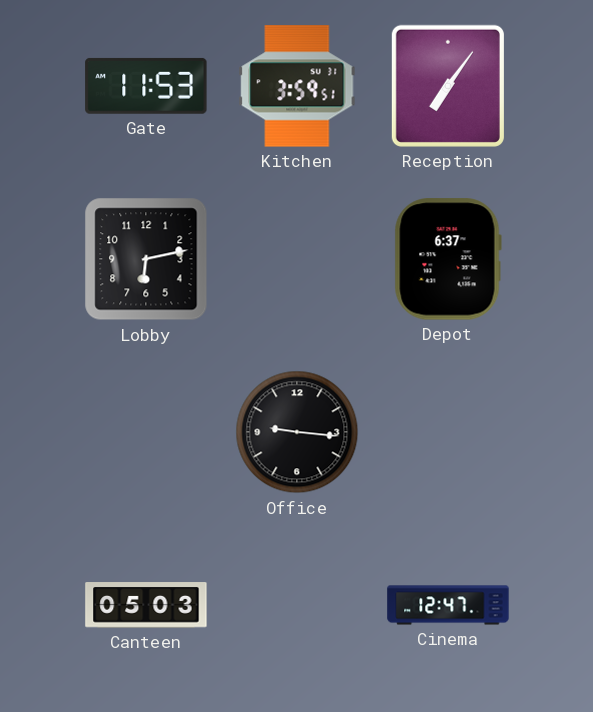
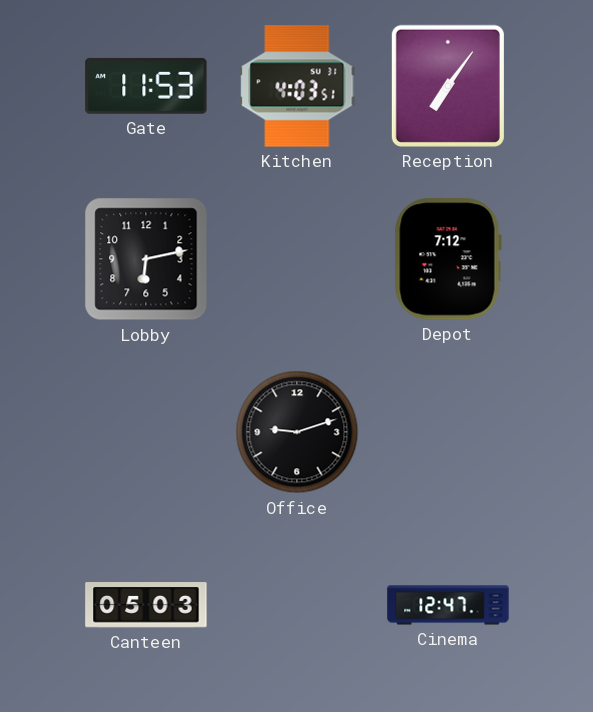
Kitchen: 3:59 -> 4:03
Depot: 6:37 -> 7:12
Office: 9:16 -> 9:12
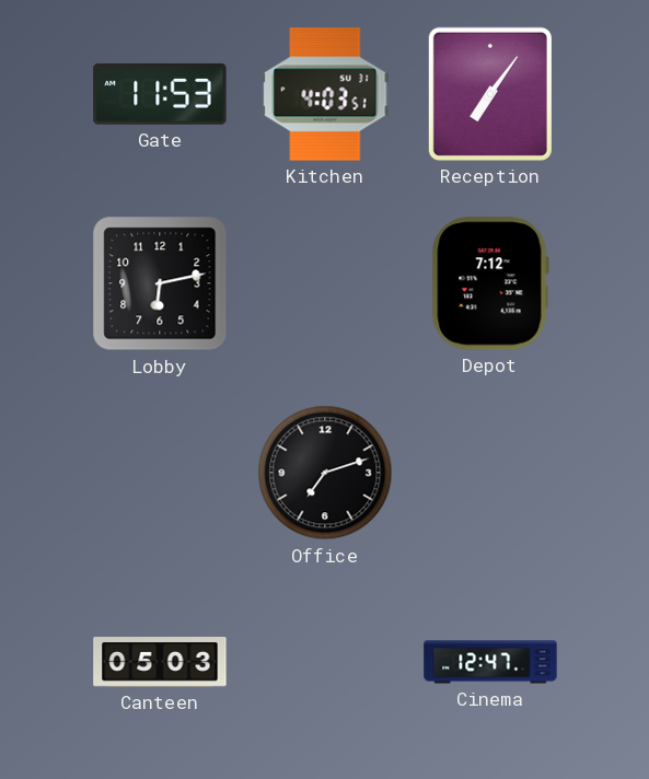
Office: 9:12 -> 7:12
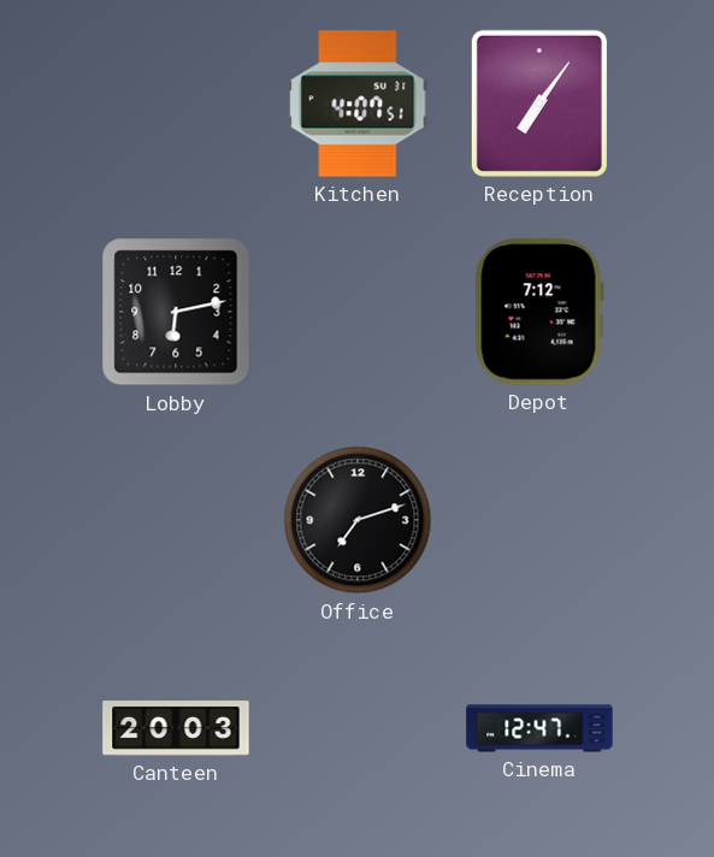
Gate: 11:53 -> none
Kitchen: 4:03 -> 4:07
Canteen: 05:03 -> 20:03
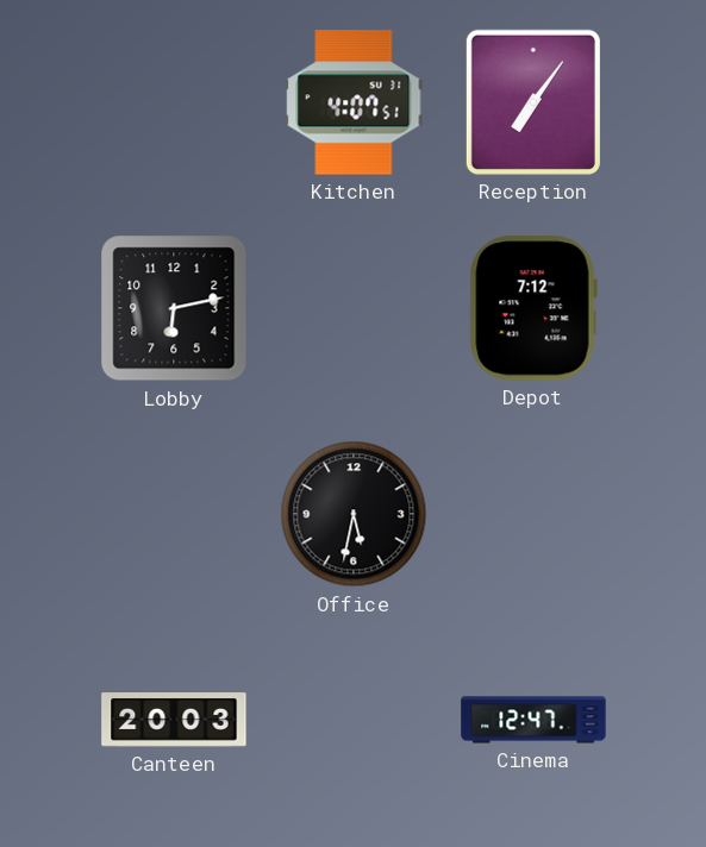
Office: 7:12 -> 5:32
